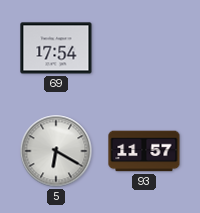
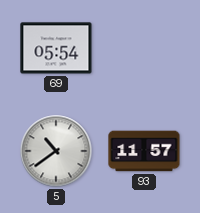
69: 17:54 -> 05:54
5: 6:20 -> 10:39
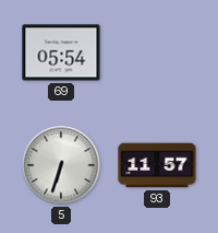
5: 10:39 -> 6:33
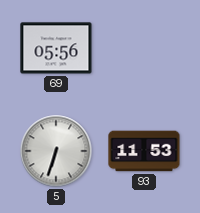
69: 05:54 -> 05:56
93: 11:57 -> 11:53
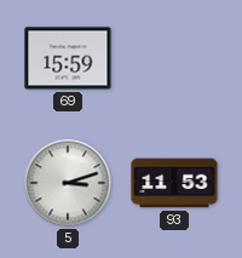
69: 05:56 -> 15:59
5: 6:33 -> 3:12
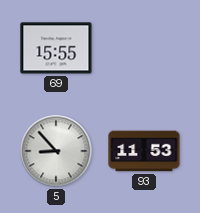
69: 15:59 -> 15:55
5: 3:12 -> 8:53
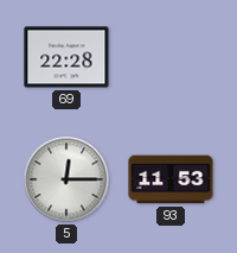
69: 15:55 -> 22:28
5: 8:53 -> 12:15
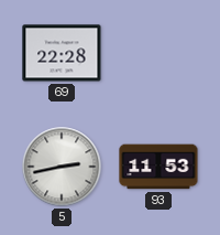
5: 12:15 -> 2:43
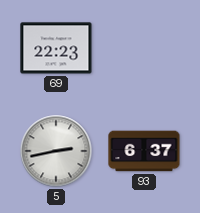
69: 22:28 -> 22:23
93: 11:53 -> 6:37
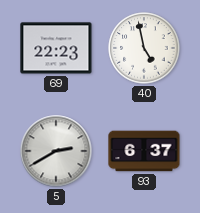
40: none -> 4:58
5: 2:43 -> 2:40
